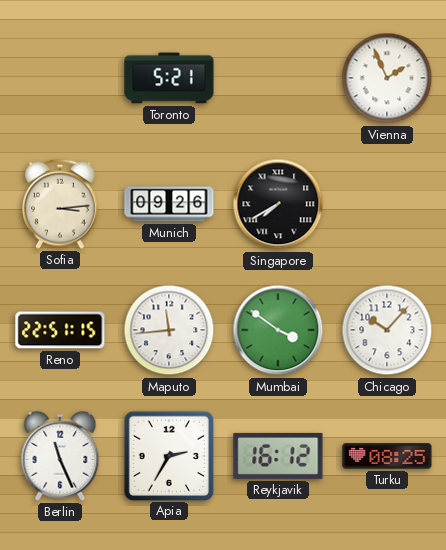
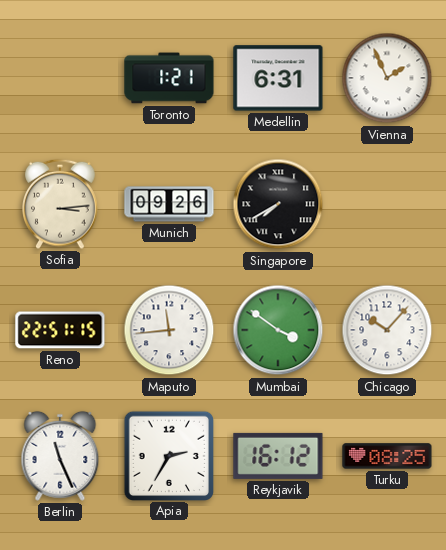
Toronto: 5:21 -> 1:21
Medellin: none -> 6:31
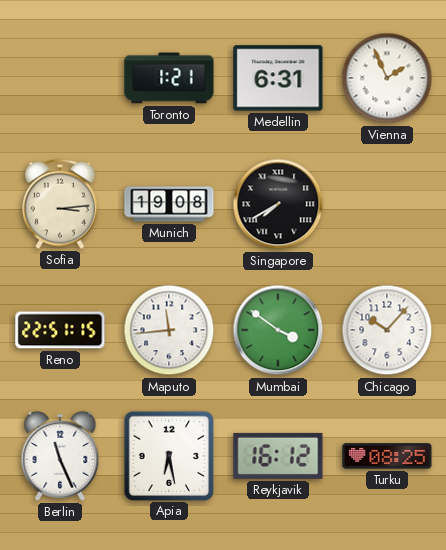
Munich: 09:26 -> 19:08
Apia: 2:35 -> 6:28
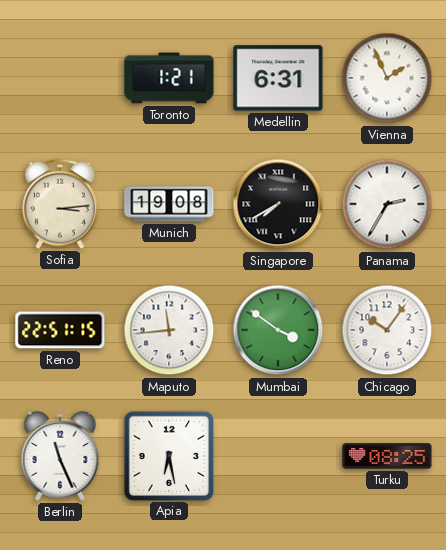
Panama: none -> 2:35
Chicago: 10:07 -> 10:06
Reykjavik: 16:12 -> none
